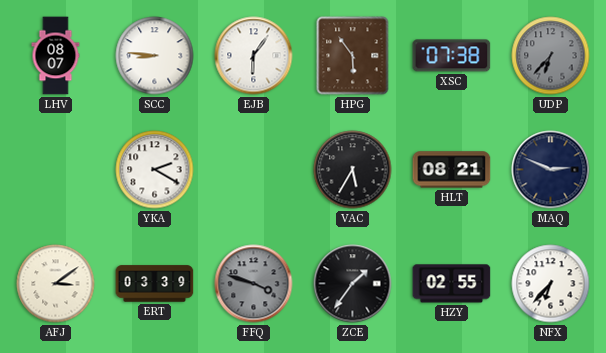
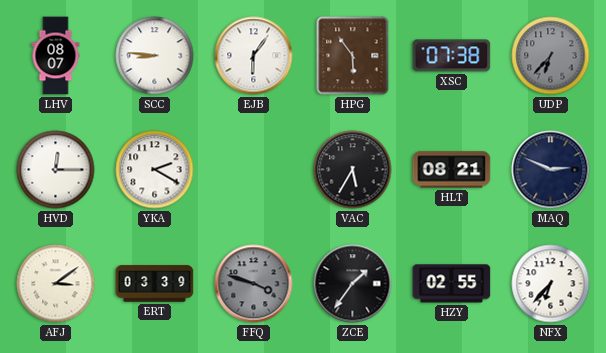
HVD: none -> 12:15
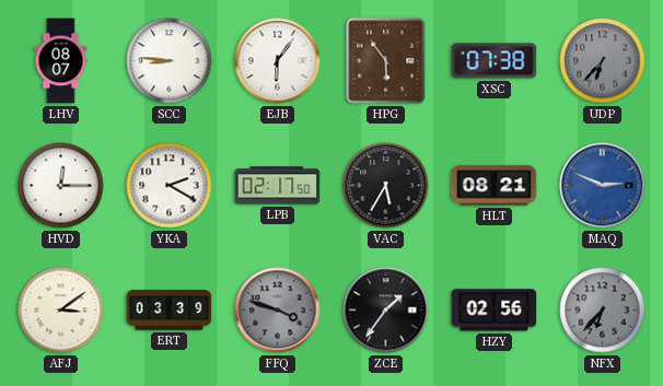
LPB: none -> 02:17
MAQ dial: navy -> blue
HZY: 02:55 -> 02:56
NFX dial: white -> grey
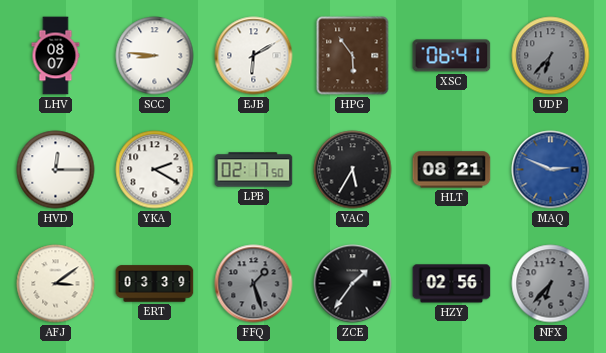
EJB: 6:06 -> 6:10
XSC: 07:38 -> 06:41
FFQ: 3:48 -> 1:27
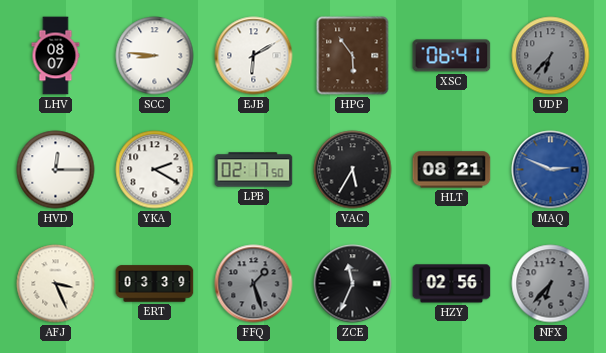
AFJ: 3:09 -> 3:26
ZCE: 1:36 -> 11:34
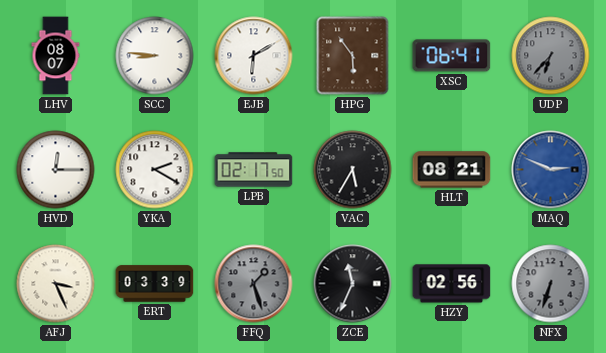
NFX: 6:37 -> 6:33
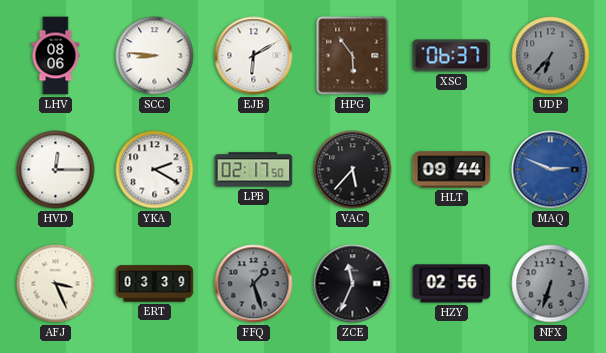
LHV: 08:07 -> 08:06
XSC: 06:41 -> 06:37
VAC: 5:35 -> 5:37
HLT: 08:21 -> 09:44
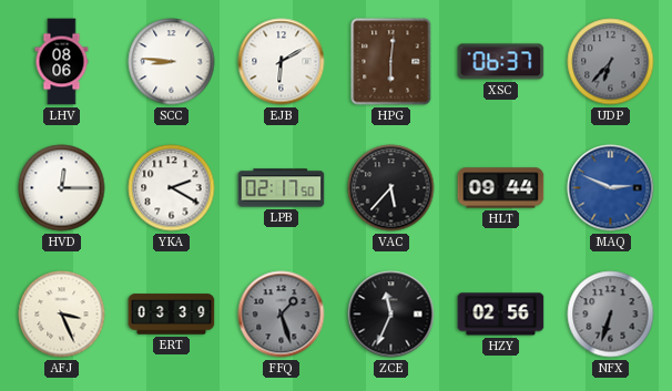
HPG: 5:54 -> 6:01
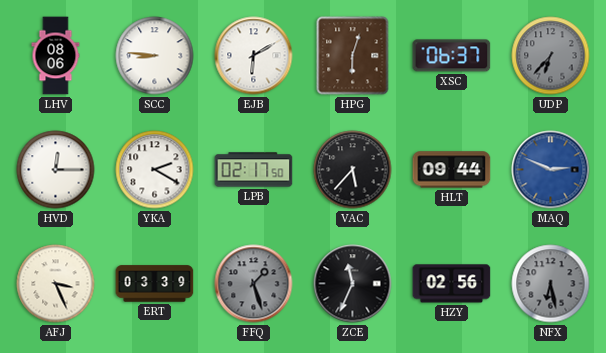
HPG: 6:01 -> 6:03
NFX: 6:33 -> 6:28
